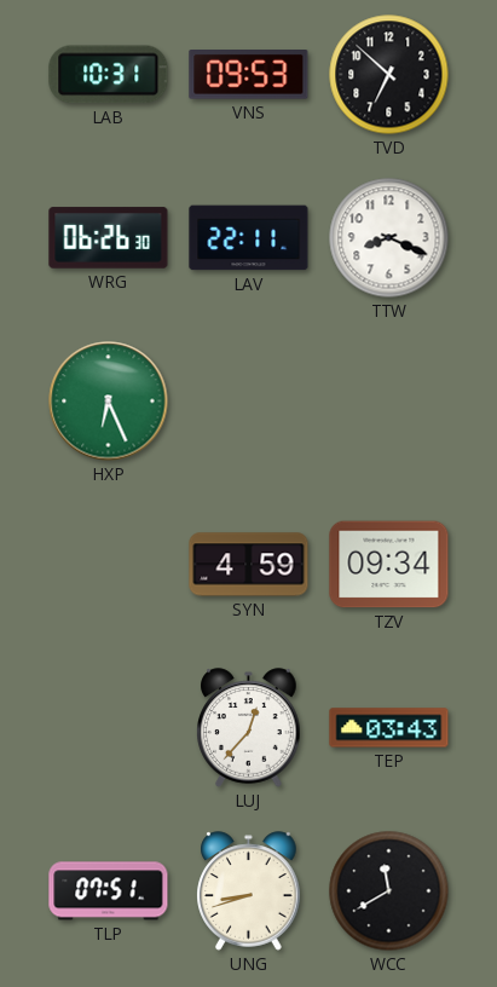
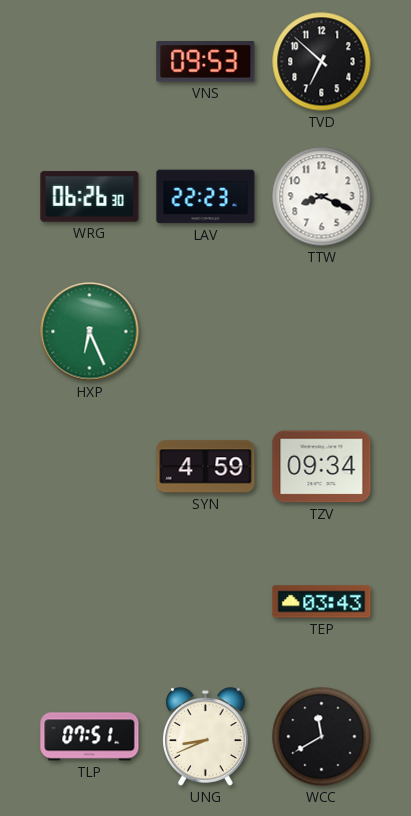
LAB: 10:31 -> none
LAV: 22:11 -> 22:23
LUJ: 12:37 -> none
UNG: 8:42 -> 8:41
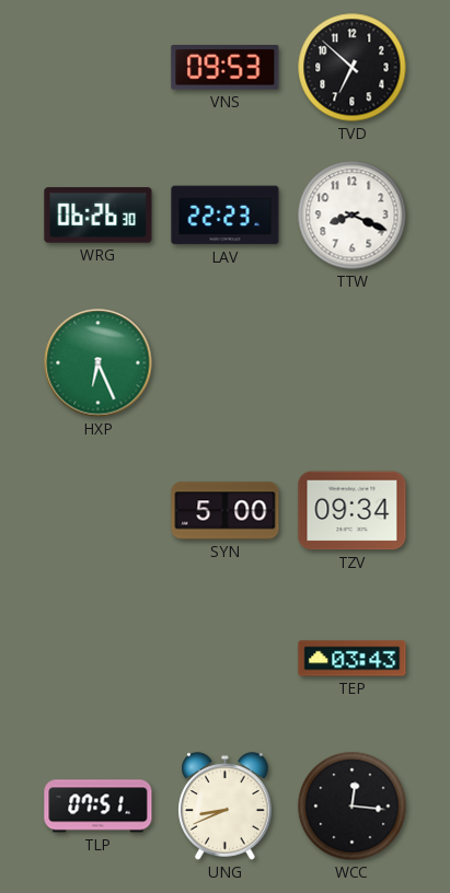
SYN: 4:59 -> 5:00
WCC: 11:40 -> 12:16
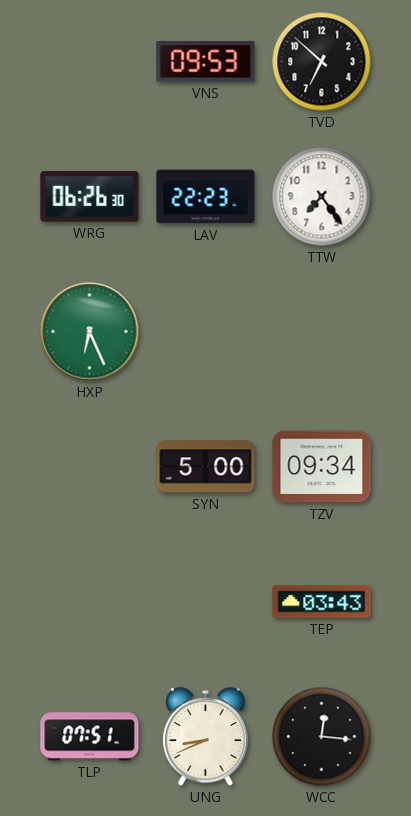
TTW: 8:19 -> 7:24
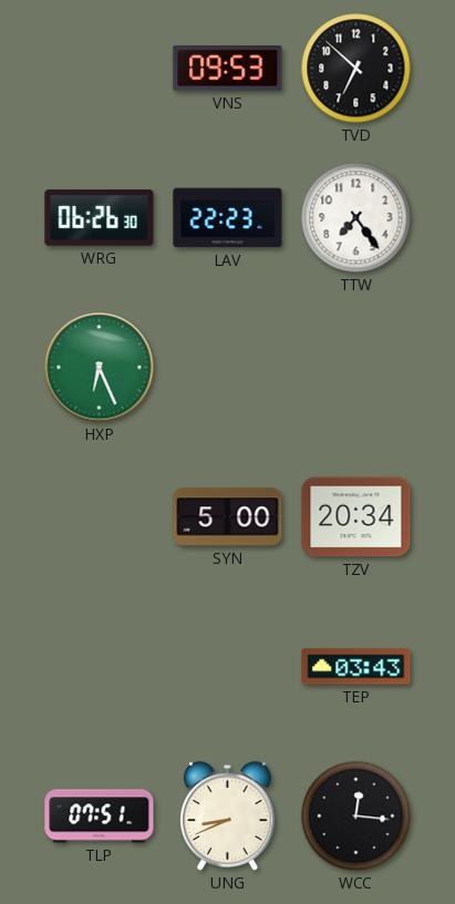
TZV: 09:34 -> 20:34
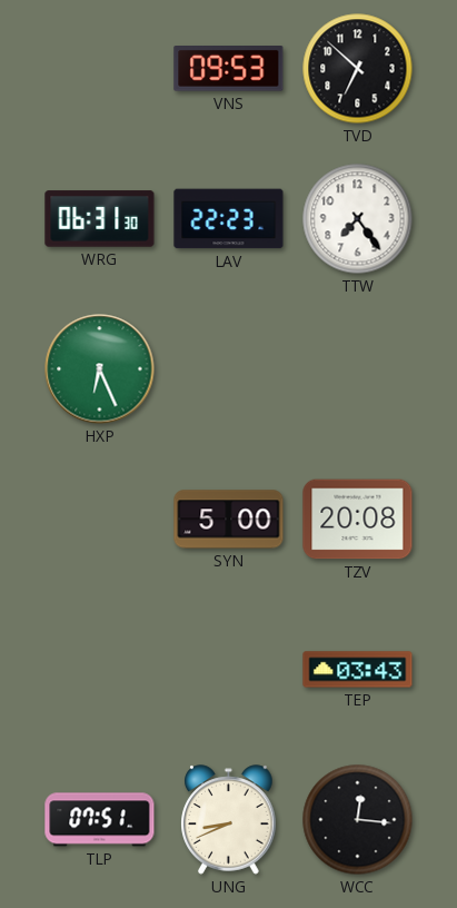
WRG: 06:26 -> 06:31
TZV: 20:34 -> 20:08
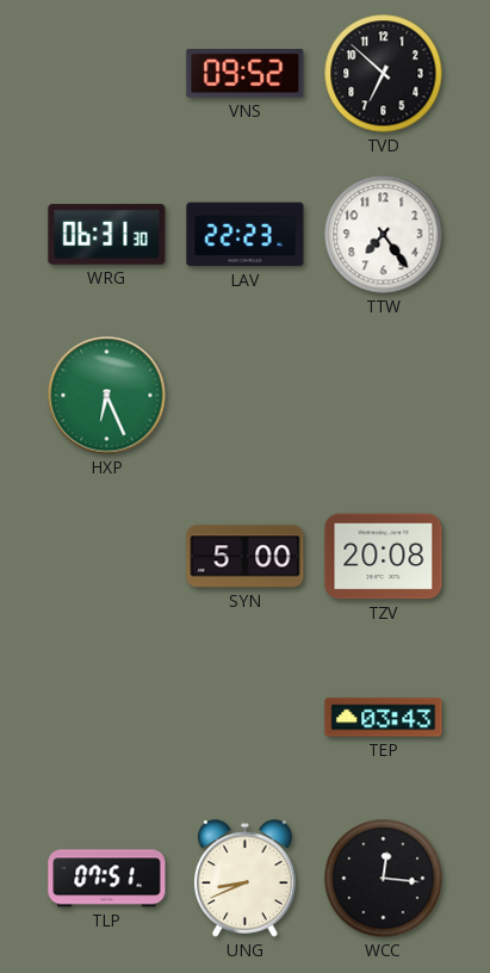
VNS: 09:53 -> 09:52
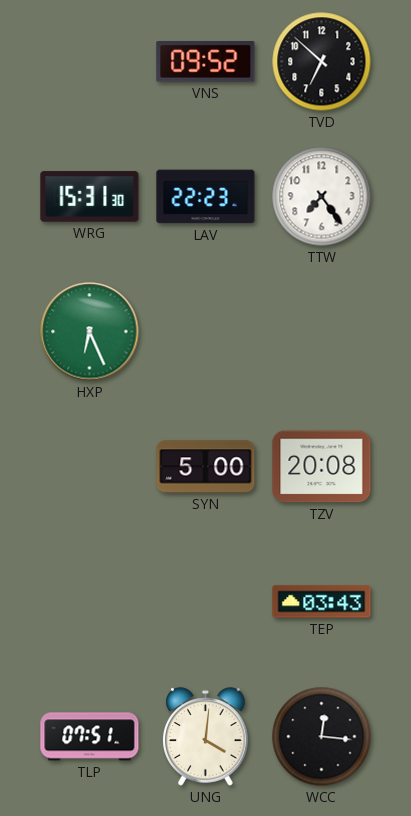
WRG: 06:31 -> 15:31
UNG: 8:41 -> 4:01
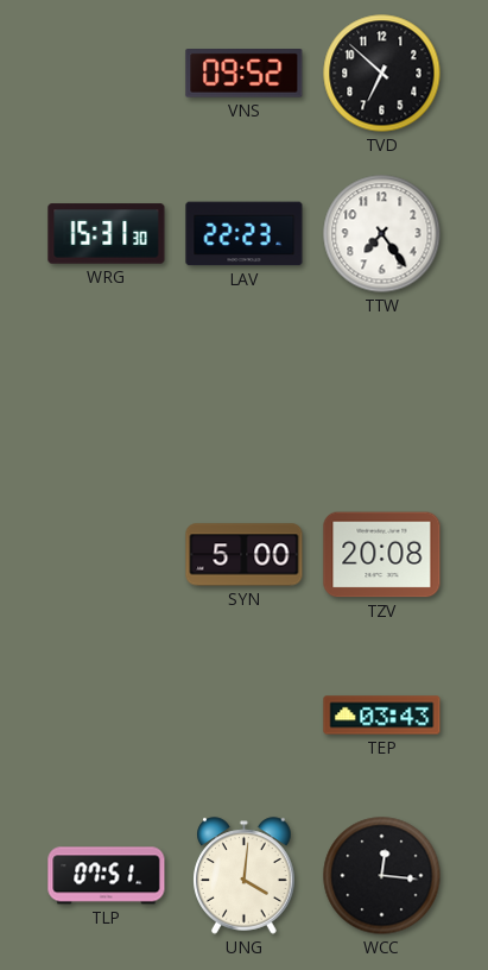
HXP: 6:26 -> none
